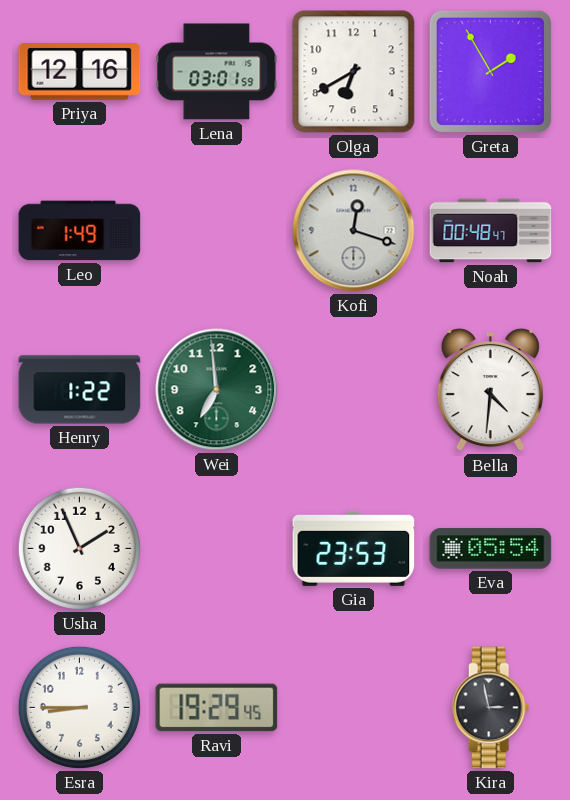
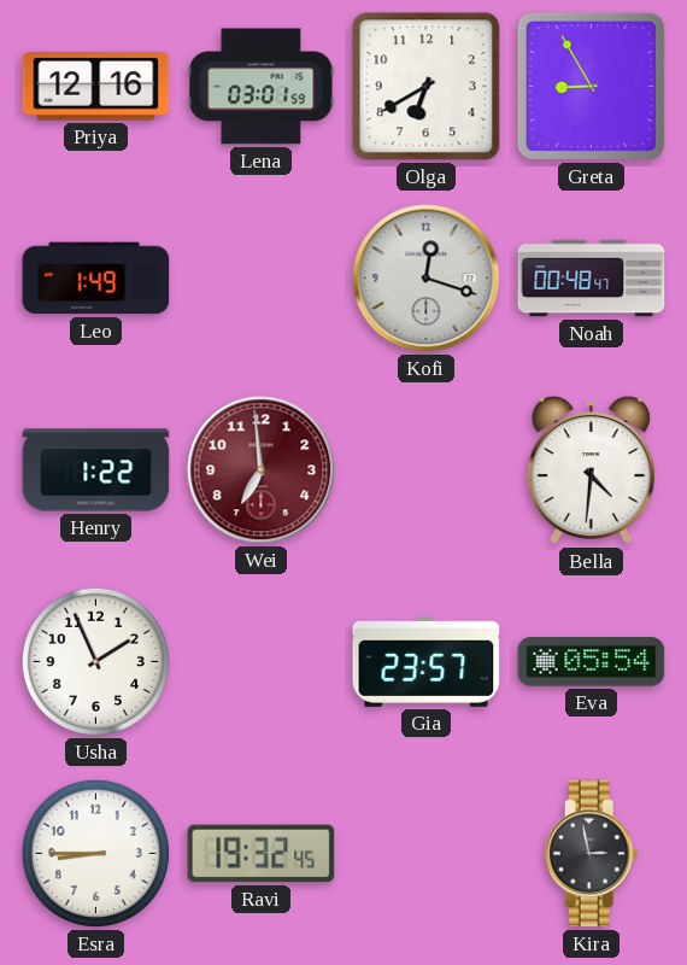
Greta: 1:55 -> 8:55
Wei dial: green -> burgundy
Gia: 23:53 -> 23:57
Ravi: 19:29 -> 19:32
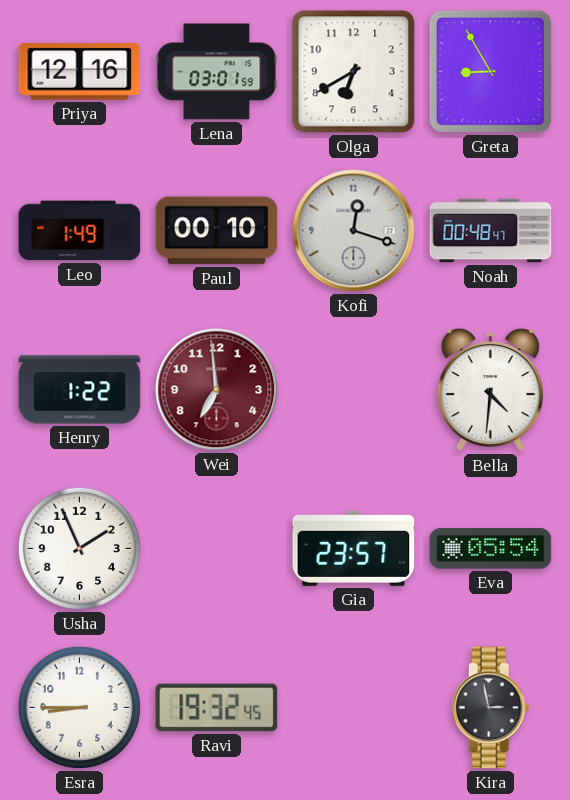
Paul: none -> 00:10
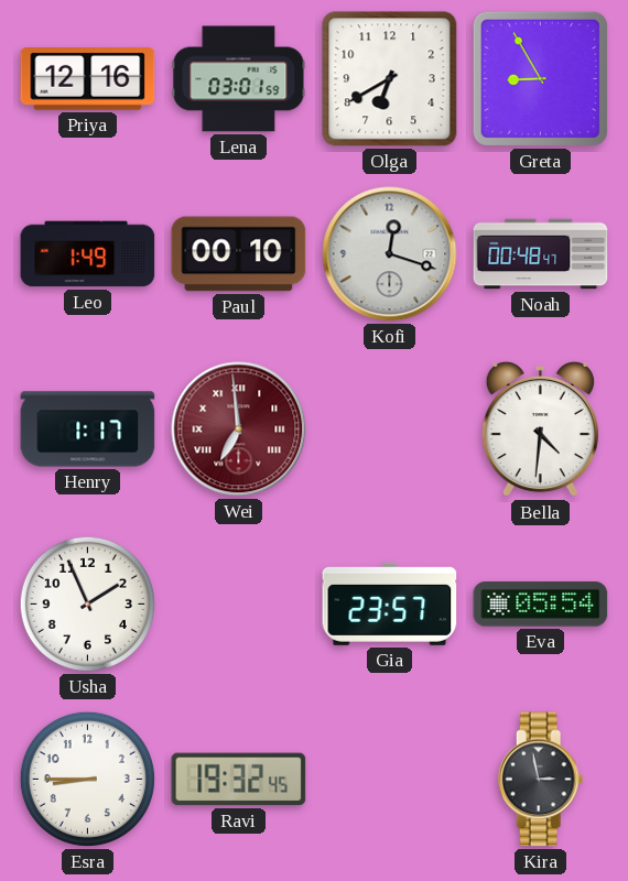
Henry: 1:22 -> 1:17
Wei numerals: Arabic -> Roman
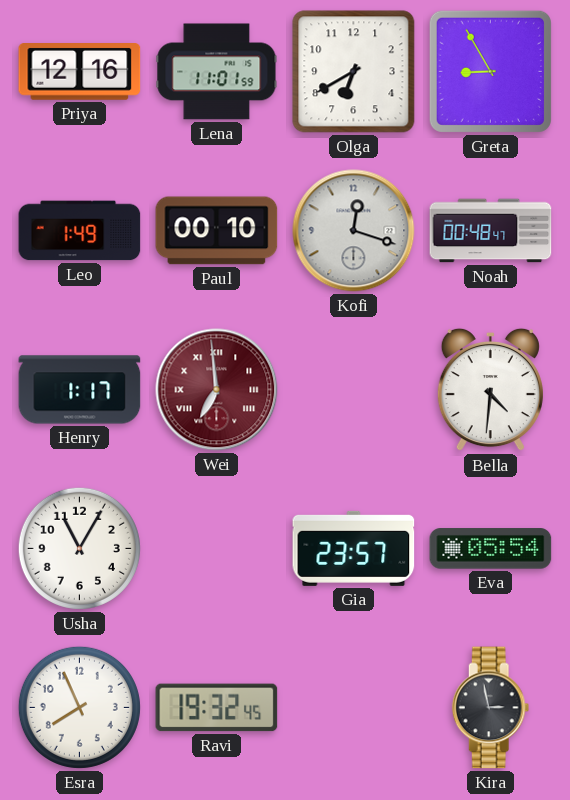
Lena: 03:01 -> 11:01
Usha: 1:56 -> 11:05
Esra: 8:45 -> 7:56
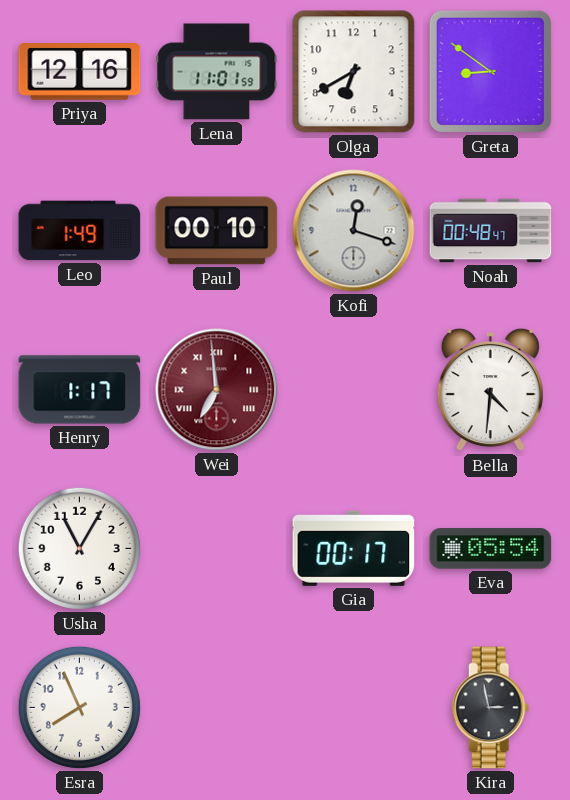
Greta: 8:55 -> 8:51
Gia: 23:57 -> 00:17
Ravi: 19:32 -> none
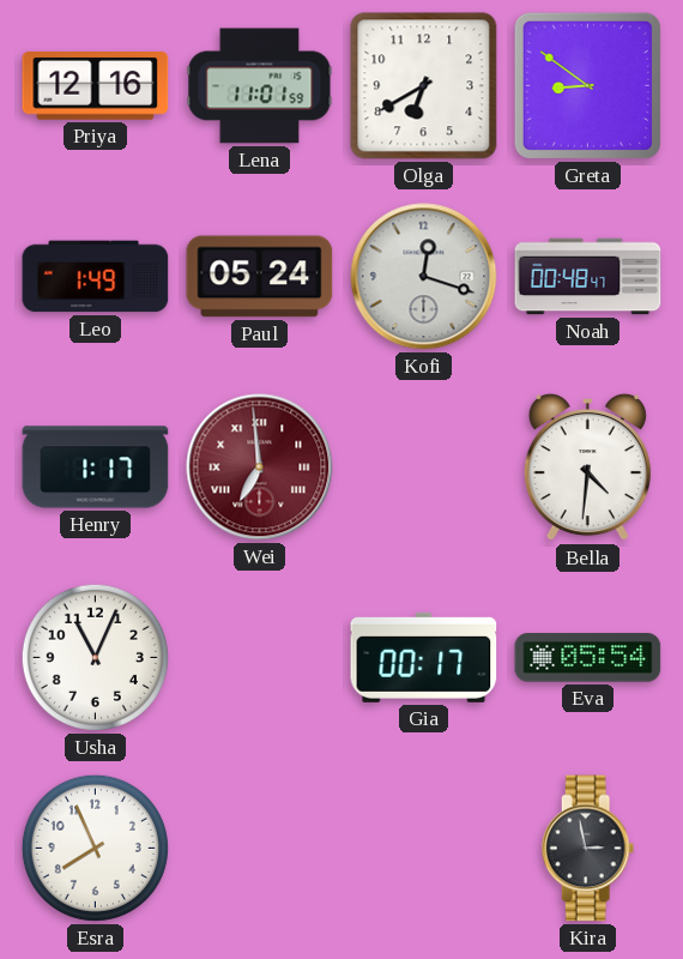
Paul: 00:10 -> 05:24
Usha: 11:05 -> 11:04
